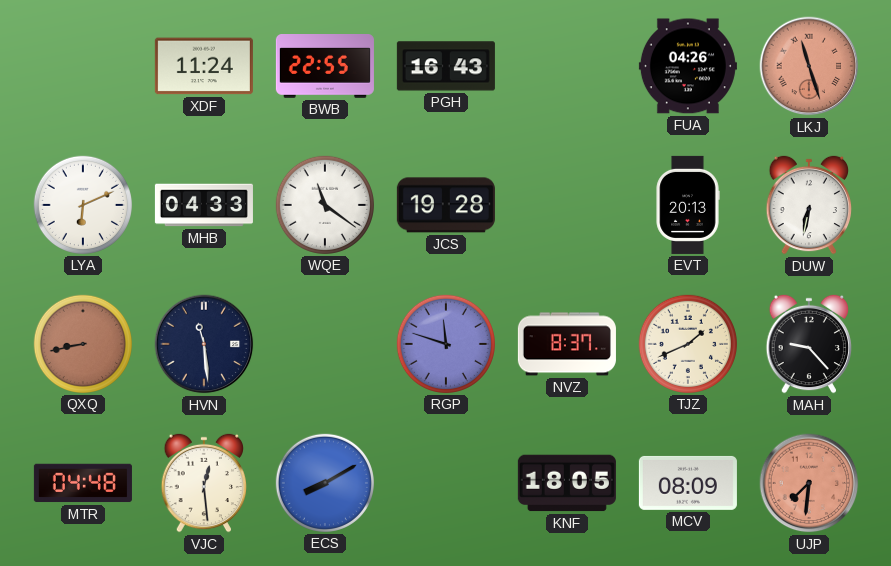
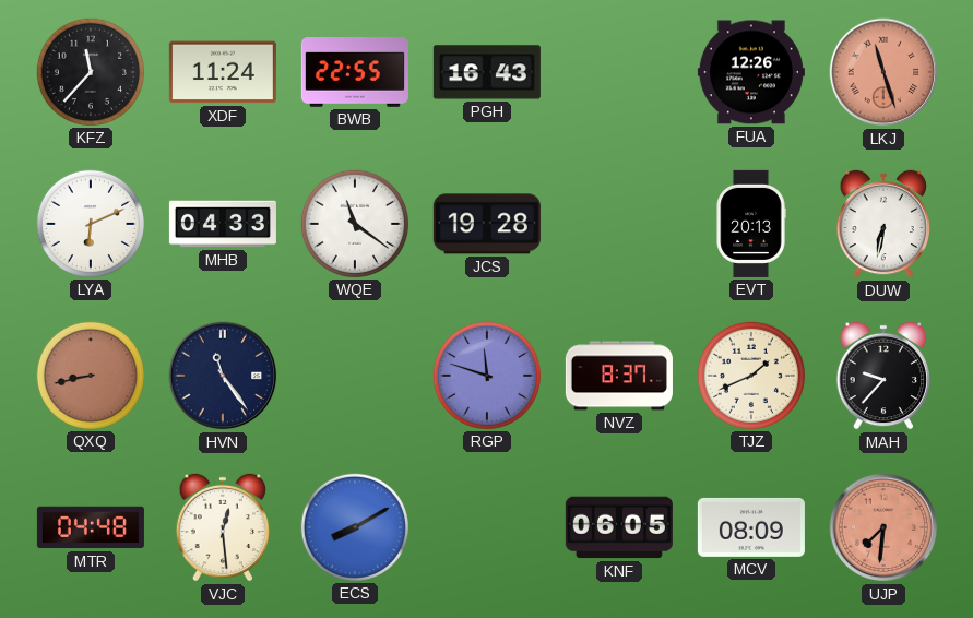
KFZ: none -> 11:37
FUA: 04:26 -> 12:26
HVN: 11:29 -> 11:24
MAH: 9:23 -> 9:37
KNF: 18:05 -> 06:05
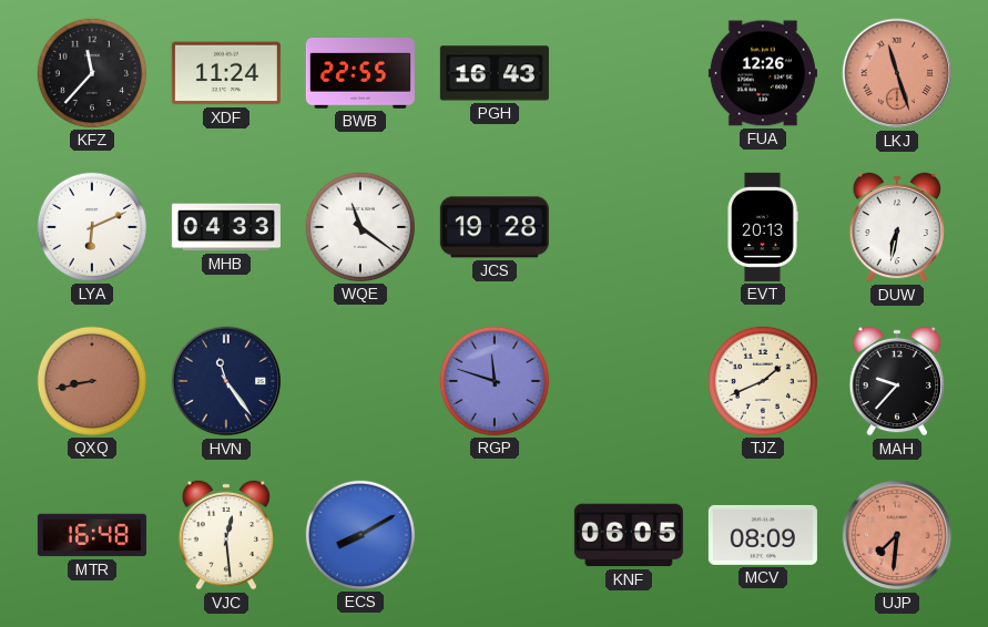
NVZ: 8:37 -> none
MTR: 04:48 -> 16:48
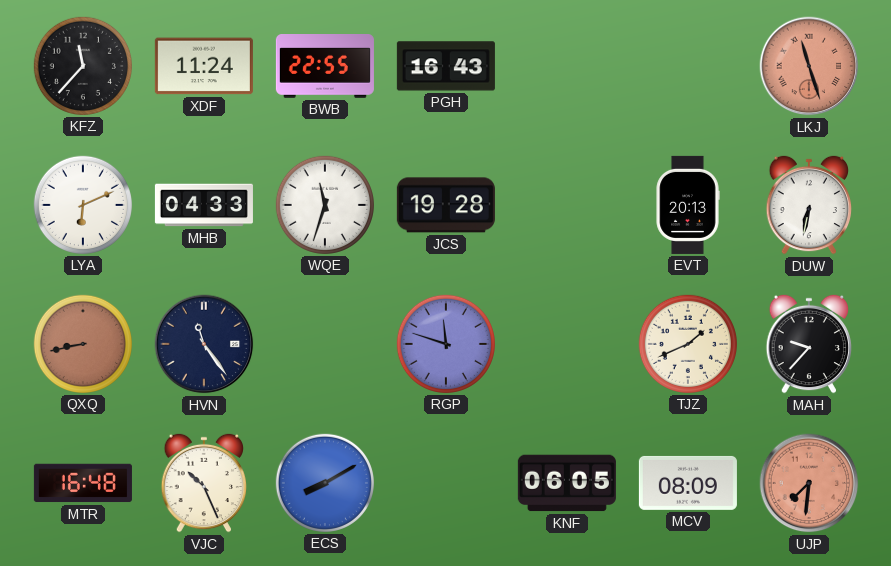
FUA: 12:26 -> none
WQE: 11:21 -> 11:33
VJC: 12:29 -> 10:26
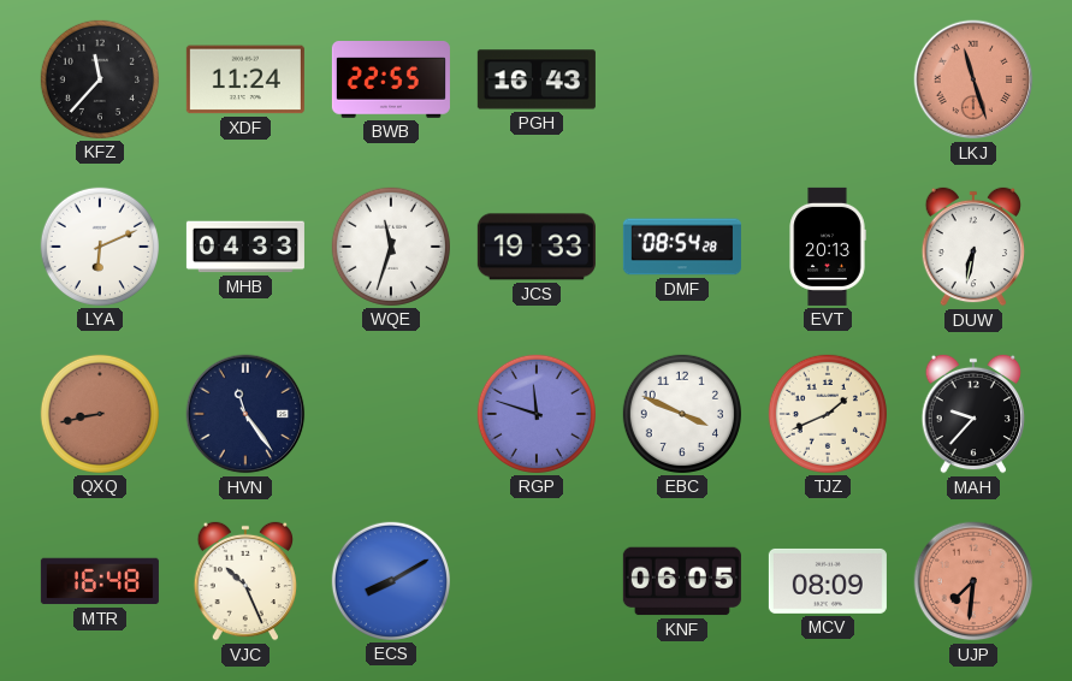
JCS: 19:28 -> 19:33
DMF: none -> 08:54
EBC: none -> 3:49
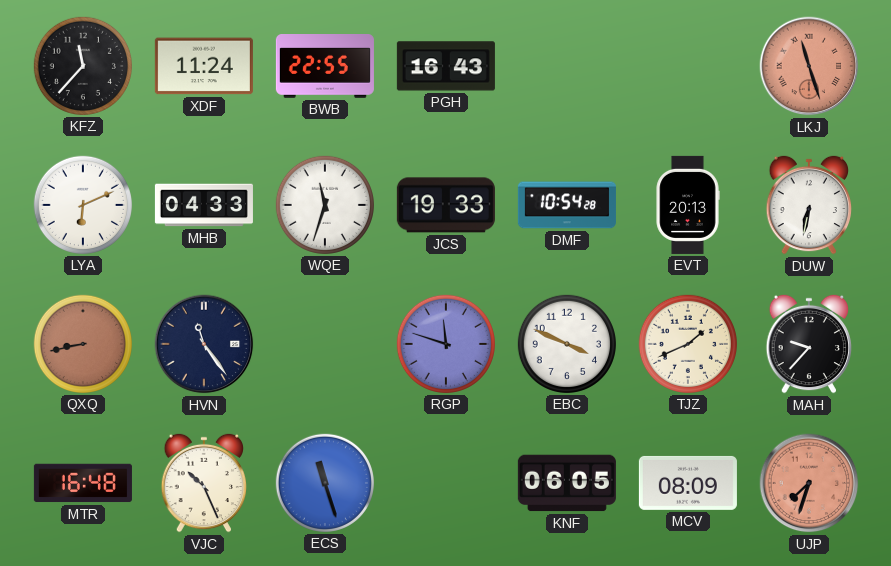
DMF: 08:54 -> 10:54
ECS: 8:10 -> 11:27
UJP: 7:31 -> 7:33
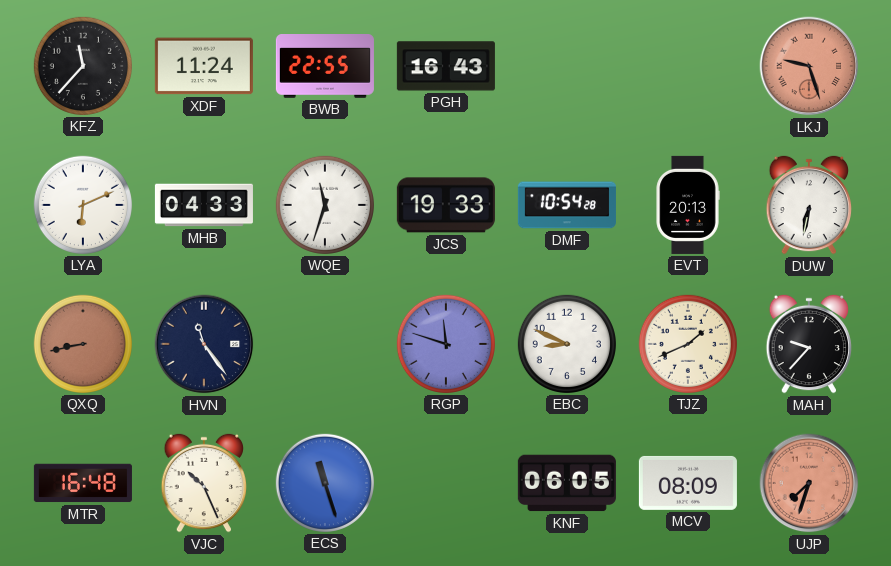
LKJ: 11:27 -> 9:27
EBC: 3:49 -> 8:49
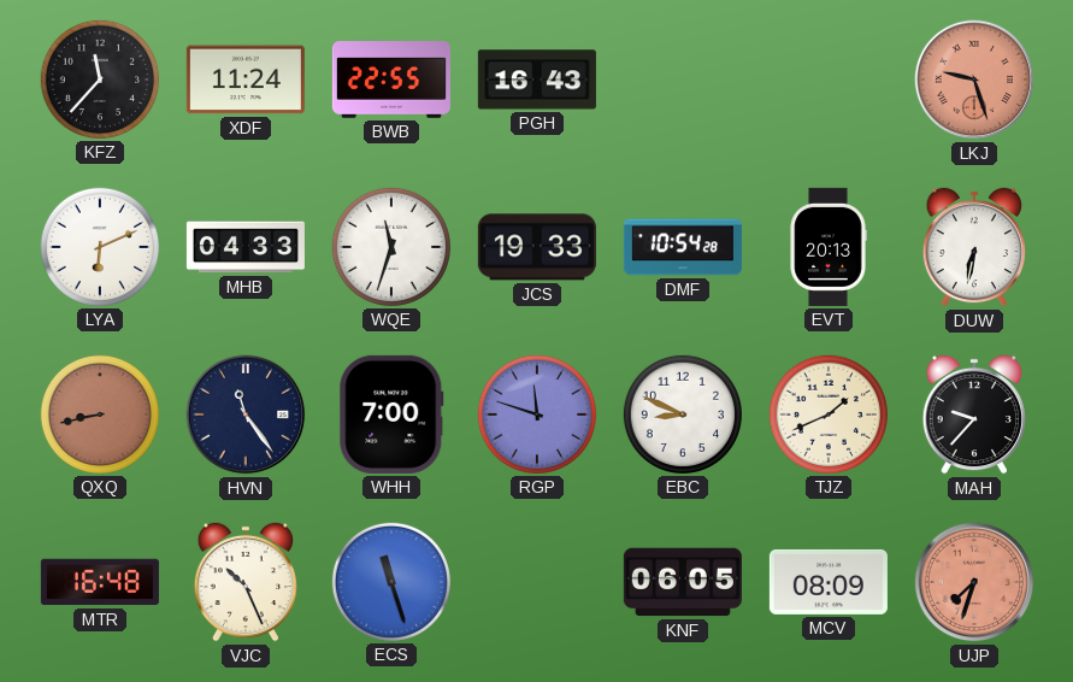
WHH: none -> 7:00
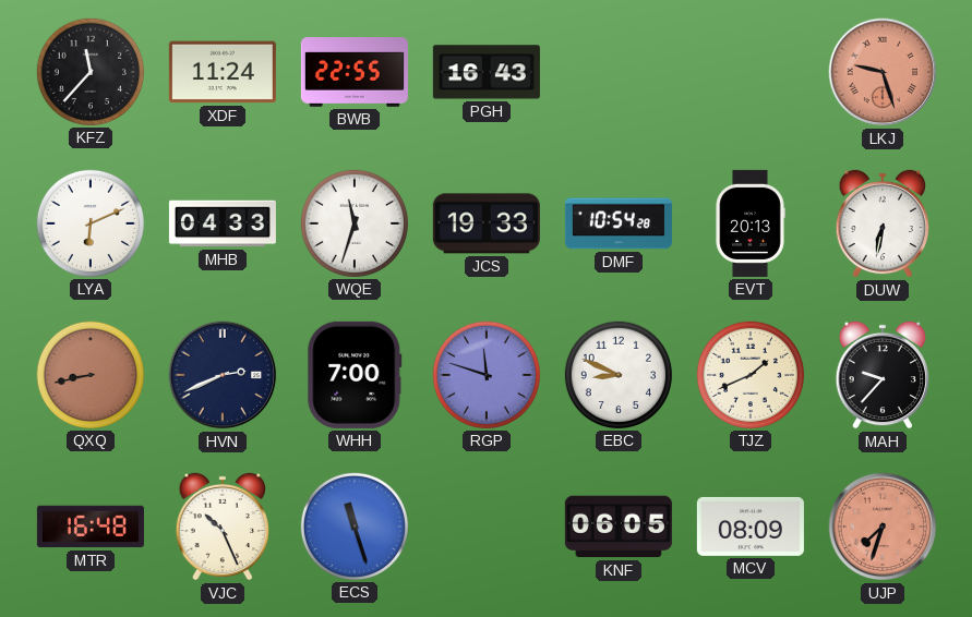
HVN: 11:24 -> 2:41
